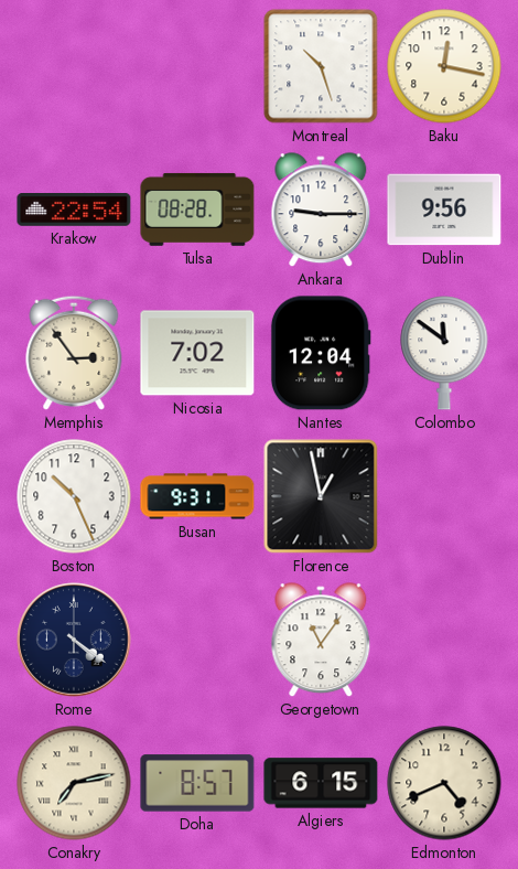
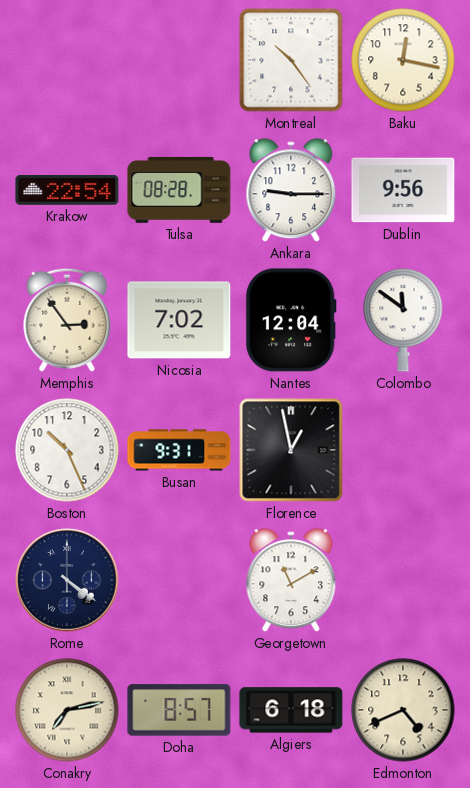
Montreal: 10:27 -> 10:24
Georgetown: 11:06 -> 11:10
Algiers: 6:15 -> 6:18
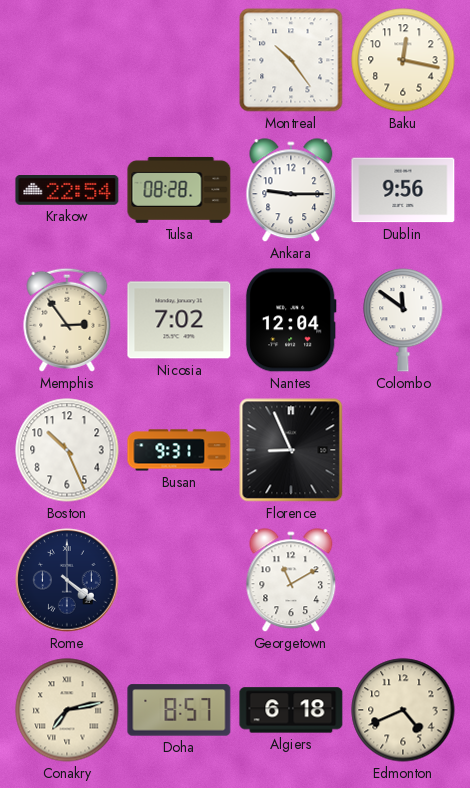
Florence: 12:58 -> 8:56
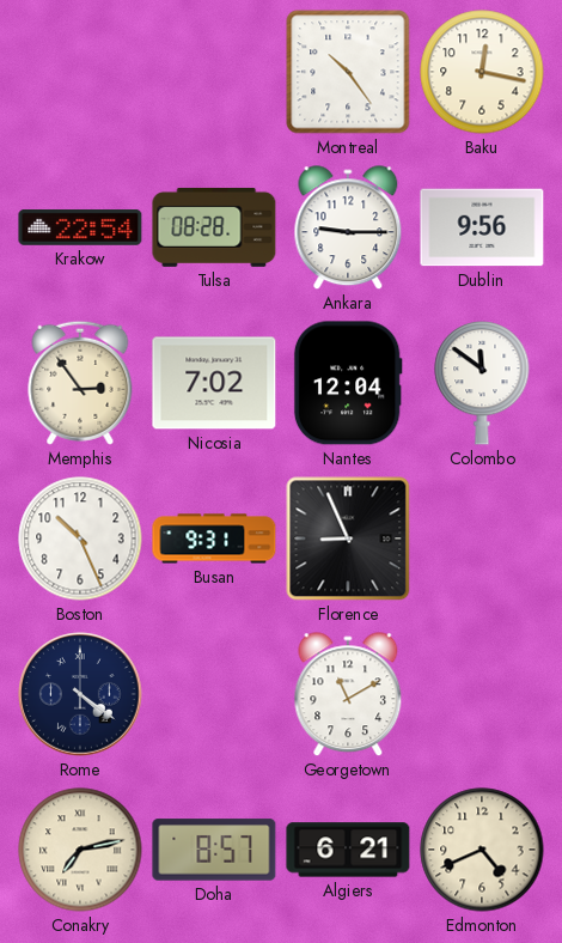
Algiers: 6:18 -> 6:21
